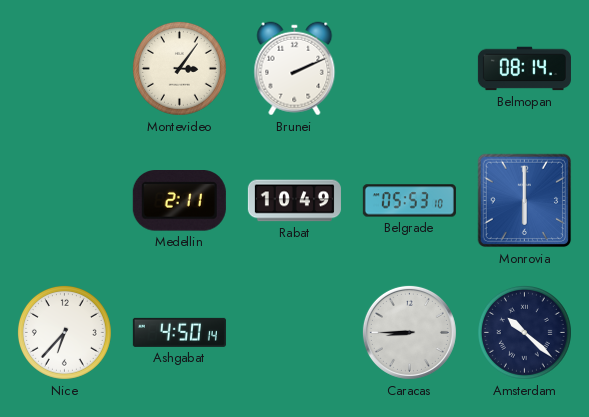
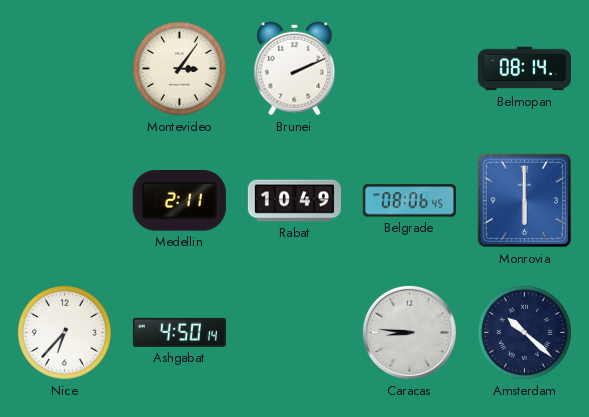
Belgrade: 05:53 -> 08:06
Caracas: 8:45 -> 8:46
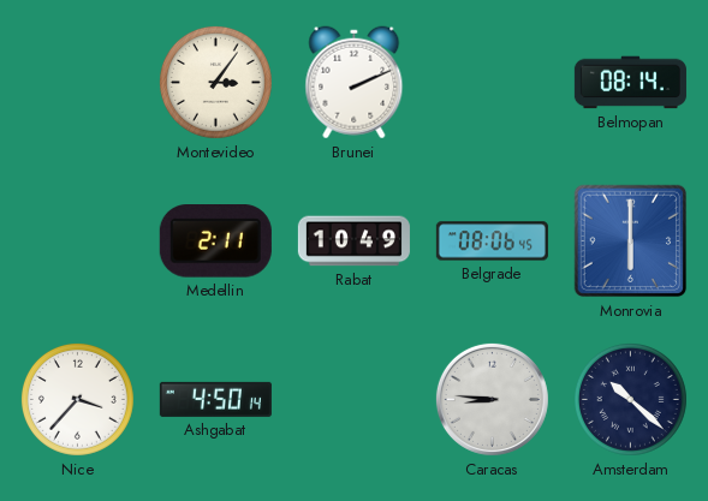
Nice: 6:37 -> 3:37
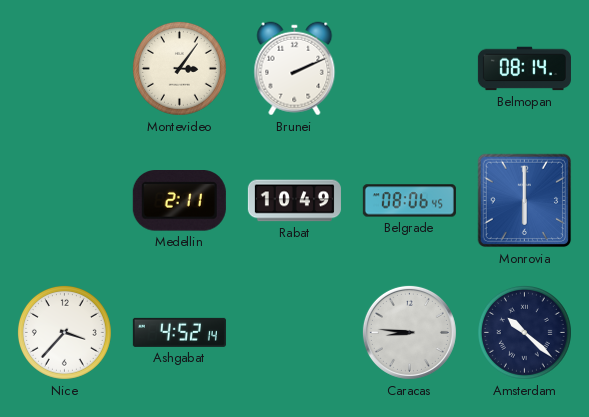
Ashgabat: 4:50 -> 4:52
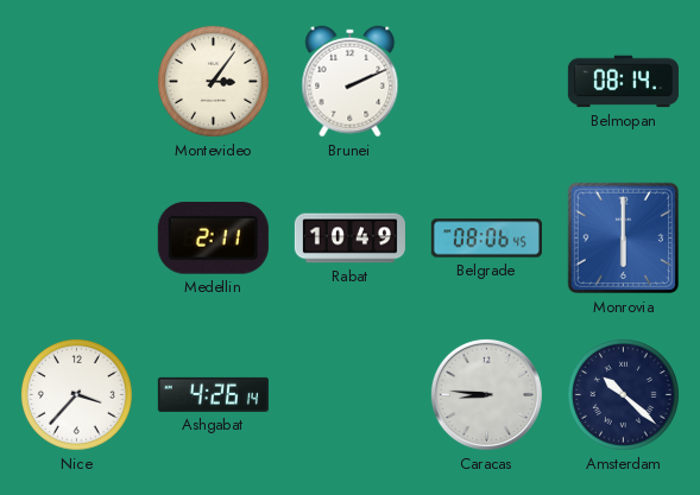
Ashgabat: 4:52 -> 4:26
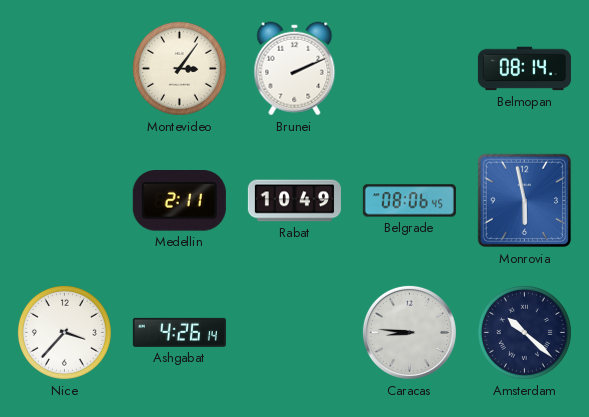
Monrovia: 6:00 -> 5:58
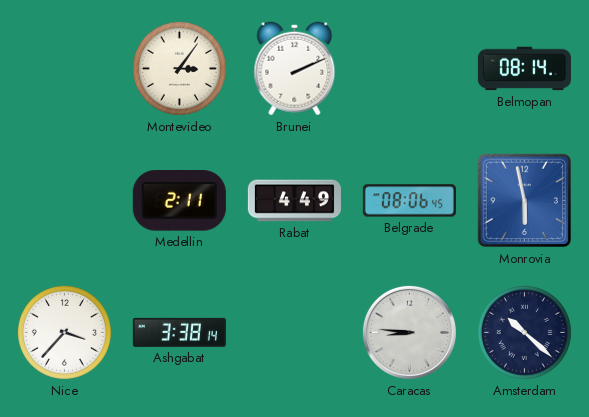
Rabat: 10:49 -> 4:49
Ashgabat: 4:26 -> 3:38
